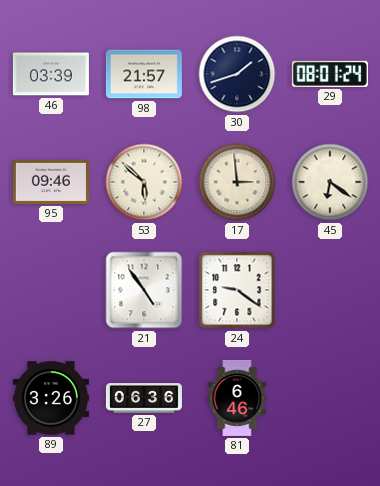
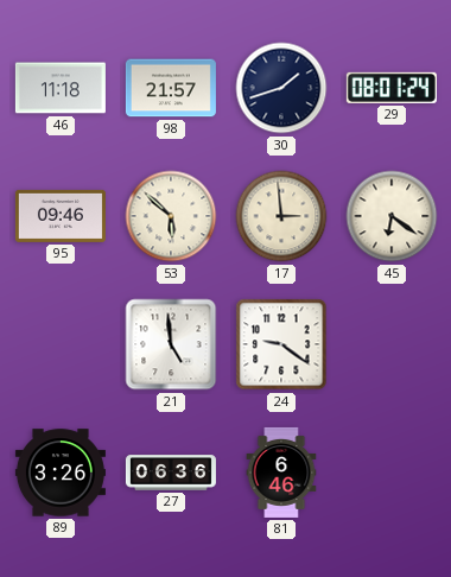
46: 03:39 -> 11:18
21: 4:54 -> 4:59
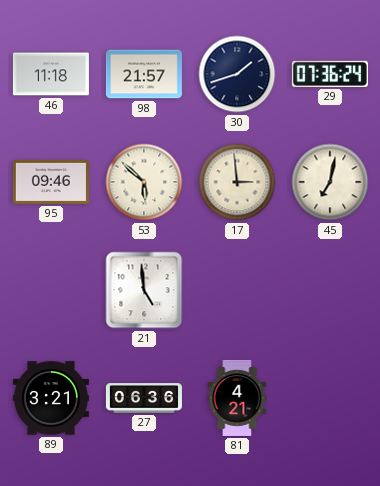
29: 08:01 -> 07:36
45: 6:21 -> 7:02
24: 9:21 -> none
89: 3:26 -> 3:21
81: 6:46 -> 4:21
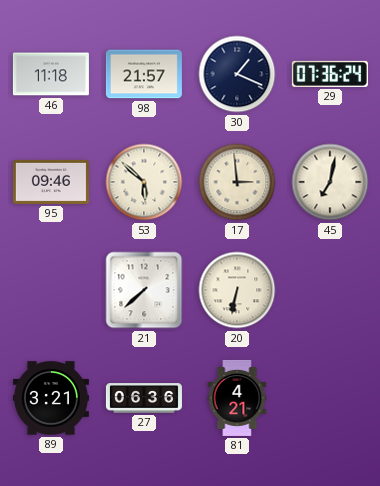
30: 1:42 -> 1:19
21: 4:59 -> 7:38
20: none -> 6:32
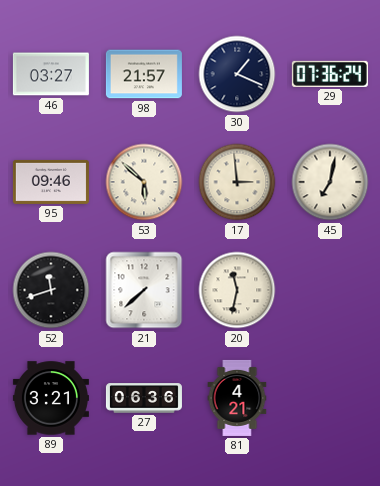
46: 11:18 -> 03:27
52: none -> 11:42
20: 6:32 -> 11:32
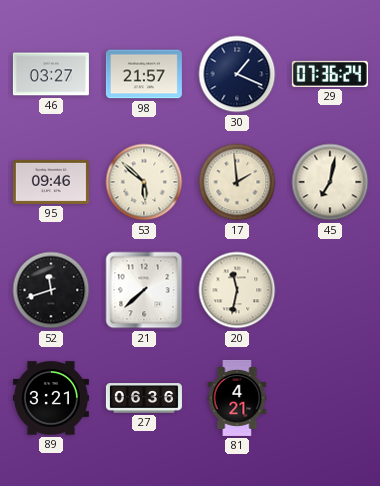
17: 2:59 -> 1:59
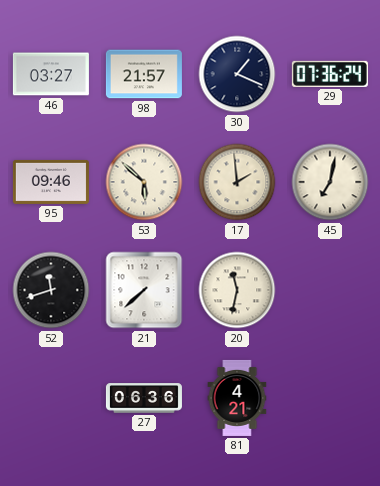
89: 3:21 -> none
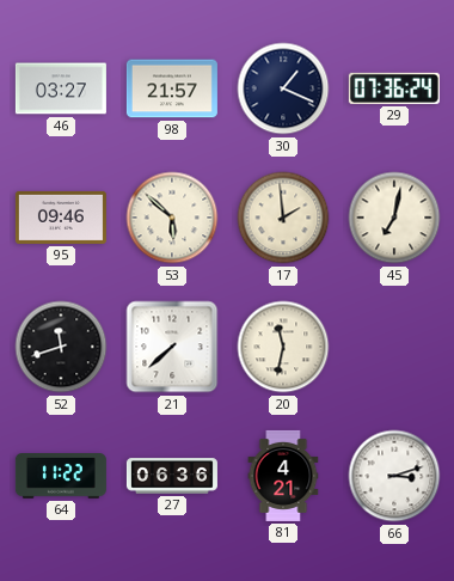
64: none -> 11:22
66: none -> 3:12
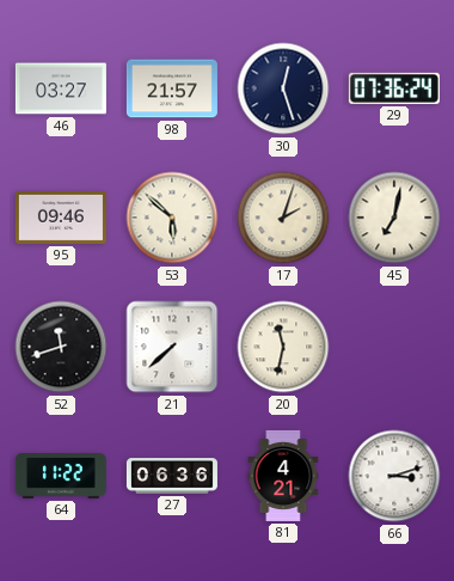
30: 1:19 -> 12:27
17: 1:59 -> 2:03
